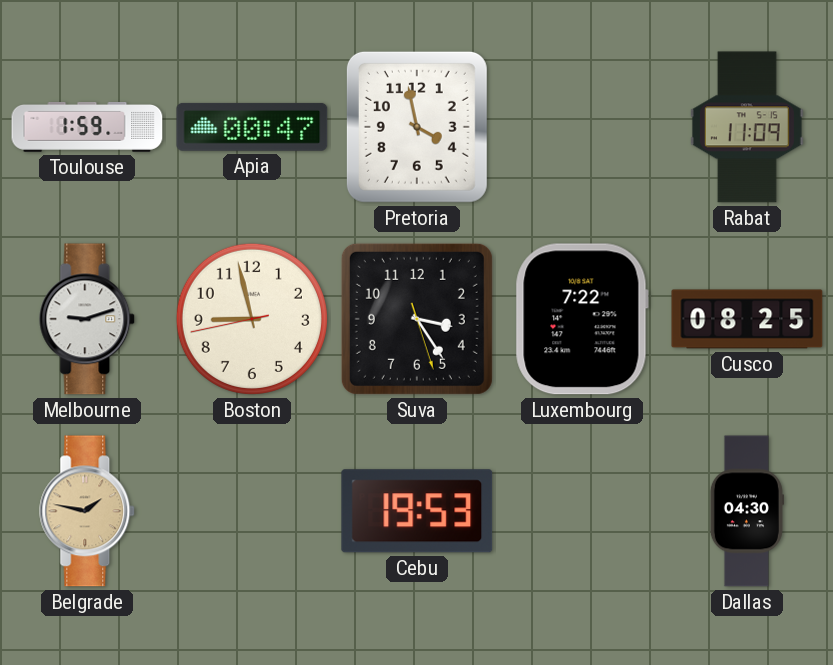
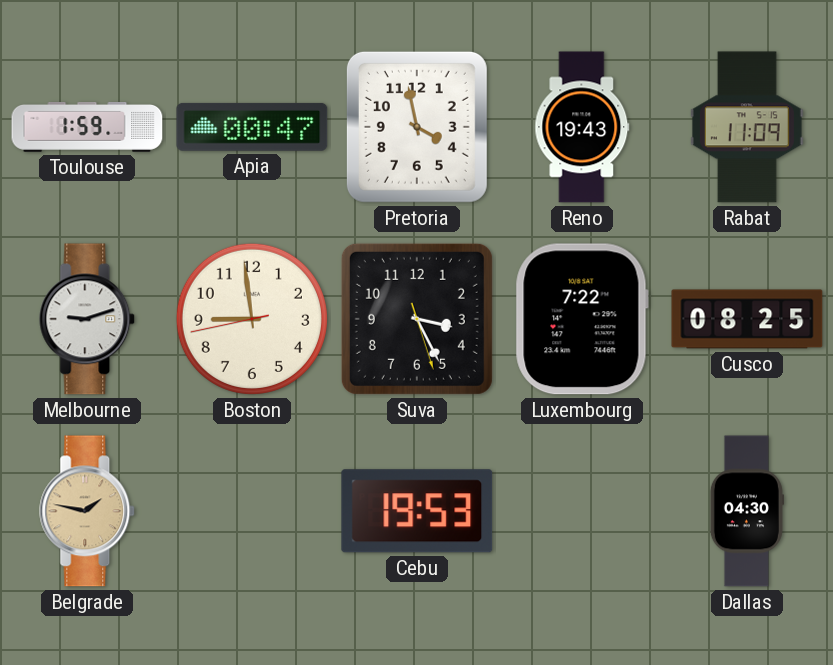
Reno: none -> 19:43
Boston: 8:57 -> 8:58
Suva: 3:24 -> 3:25
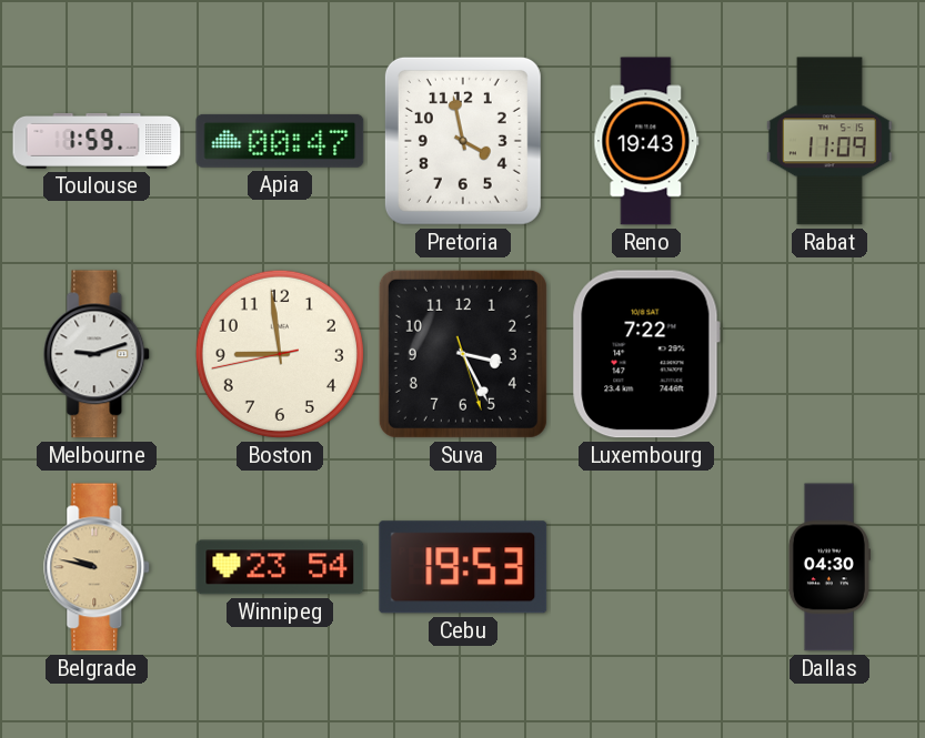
Cusco: 08:25 -> none
Belgrade: 1:47 -> 9:47
Winnipeg: none -> 23:54
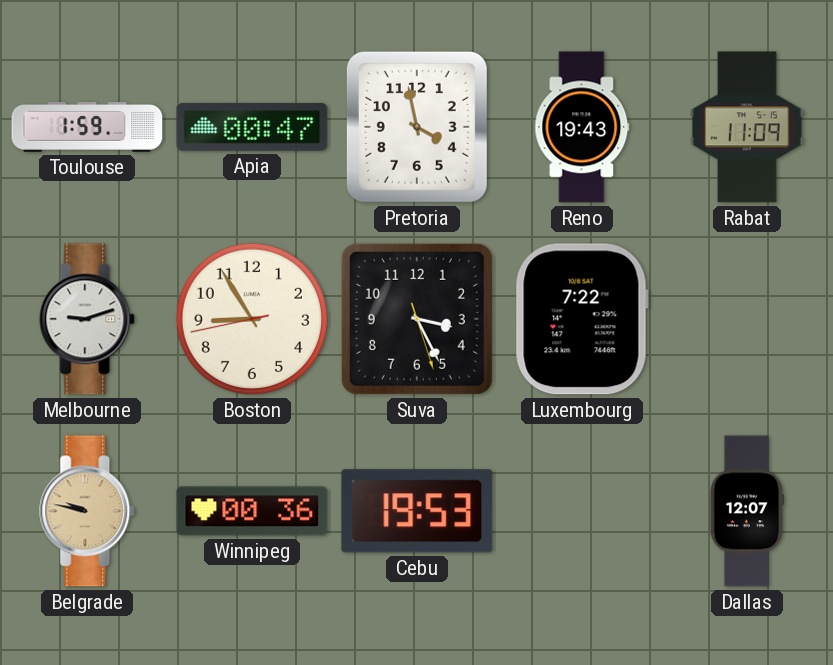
Boston: 8:58 -> 8:54
Winnipeg: 23:54 -> 00:36
Dallas: 04:30 -> 12:07
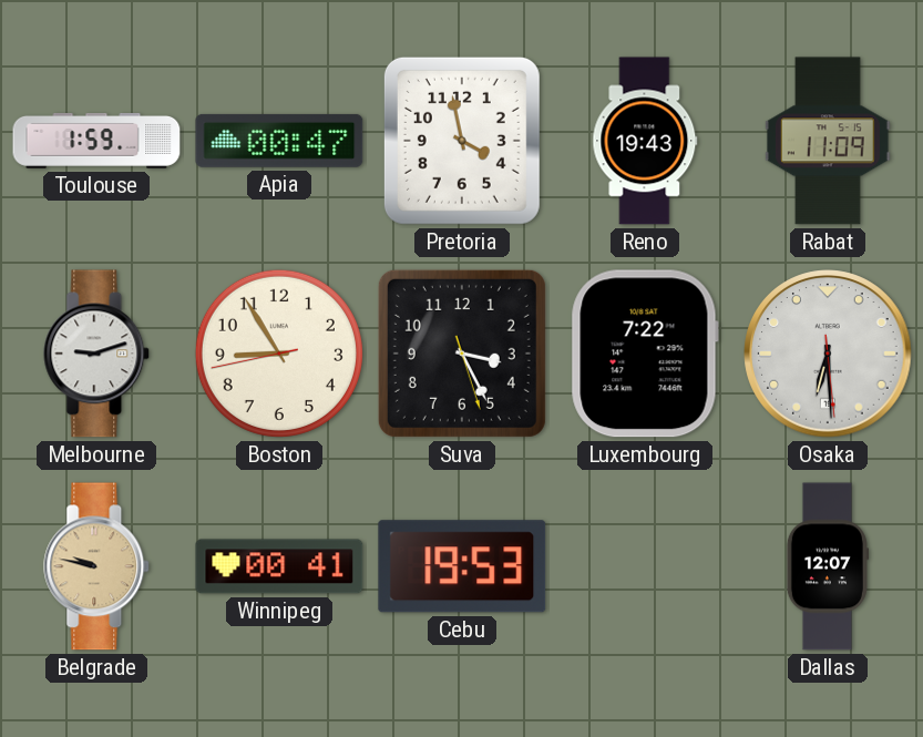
Osaka: none -> 6:29
Winnipeg: 00:36 -> 00:41
